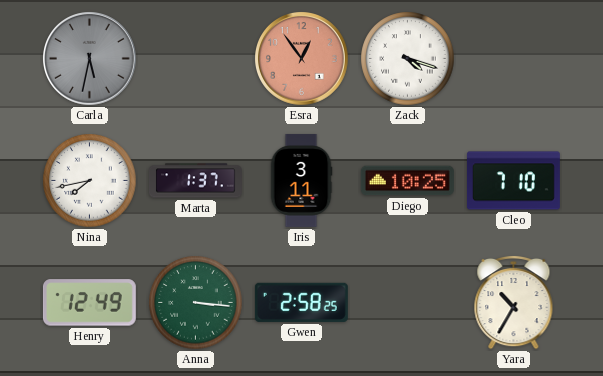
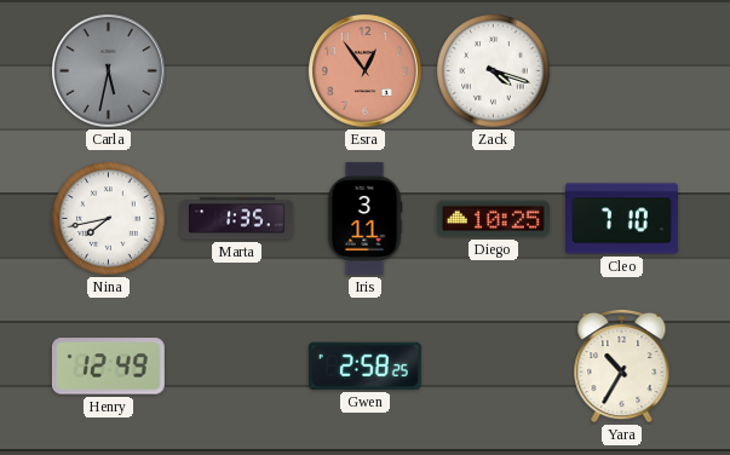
Marta: 1:37 -> 1:35
Anna: 3:16 -> none
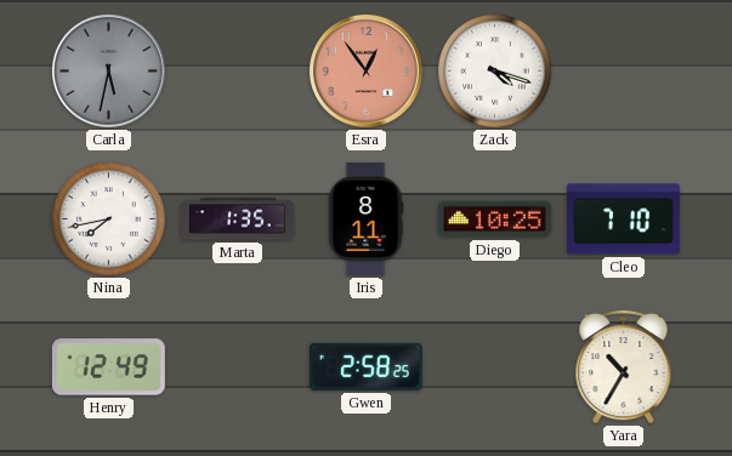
Iris: 3:11 -> 8:11
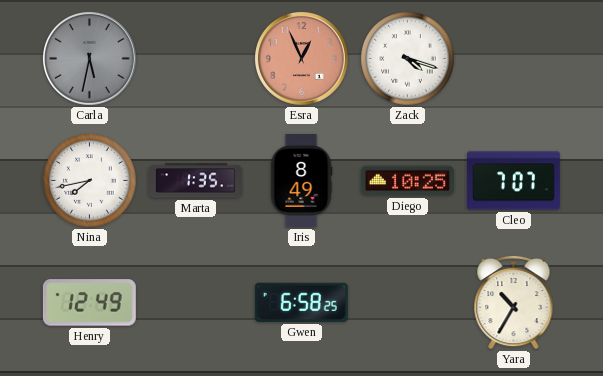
Esra: 12:54 -> 12:56
Iris: 8:11 -> 8:49
Cleo: 7:10 -> 7:07
Gwen: 2:58 -> 6:58
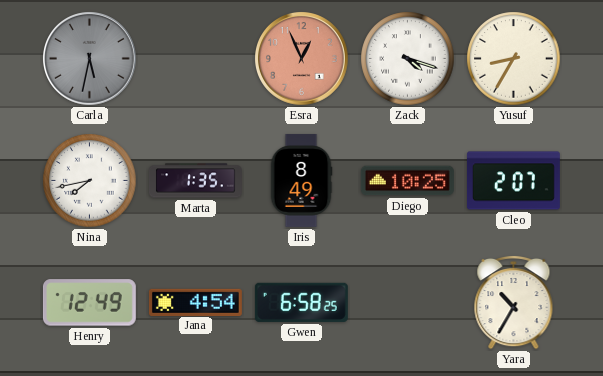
Yusuf: none -> 8:35
Cleo: 7:07 -> 2:07
Jana: none -> 4:54
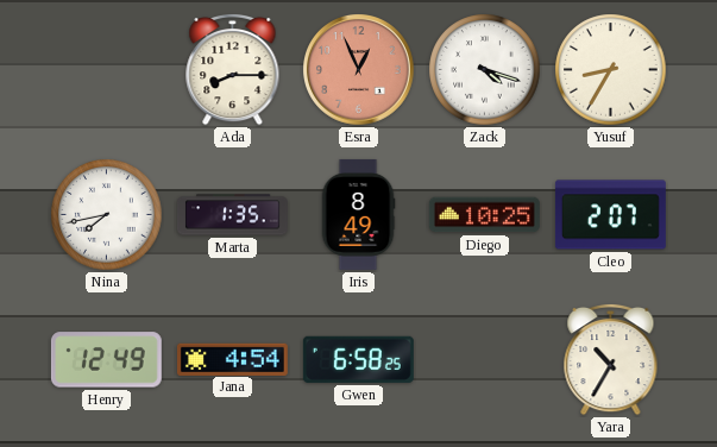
Carla: 5:32 -> none
Ada: none -> 8:15
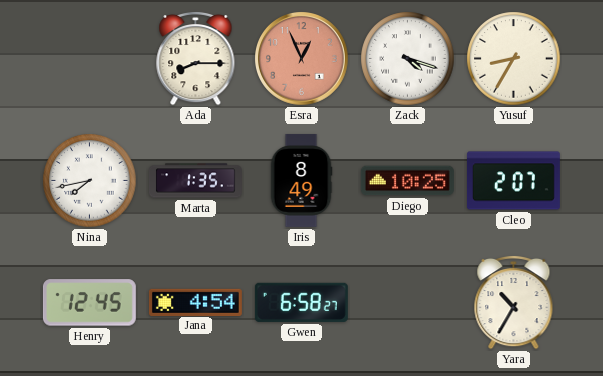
Henry: 12:49 -> 12:45
Gwen: 6:58:25 -> 6:58:27
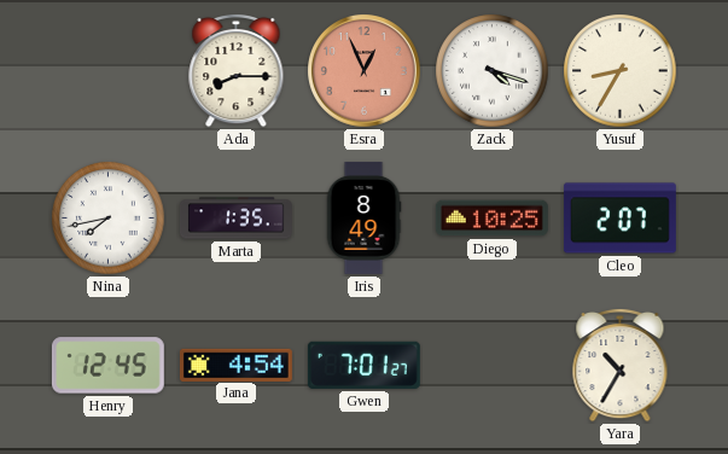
Gwen: 6:58 -> 7:01
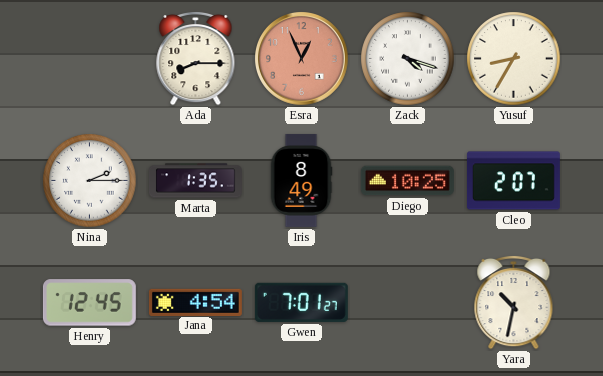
Nina: 7:43 -> 2:15
Yara: 10:35 -> 10:32
